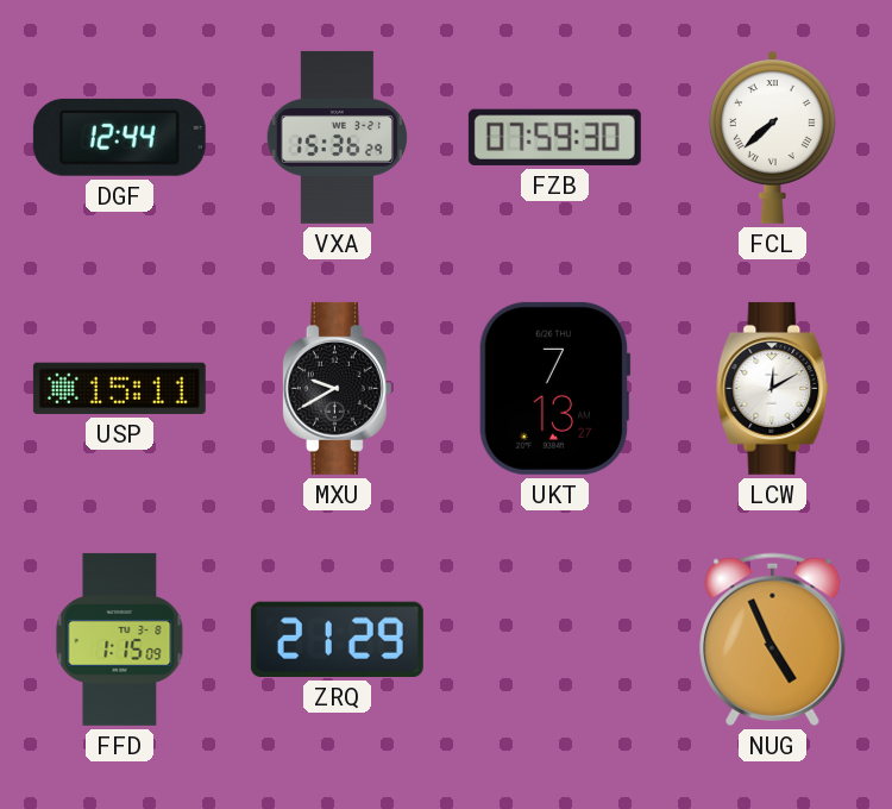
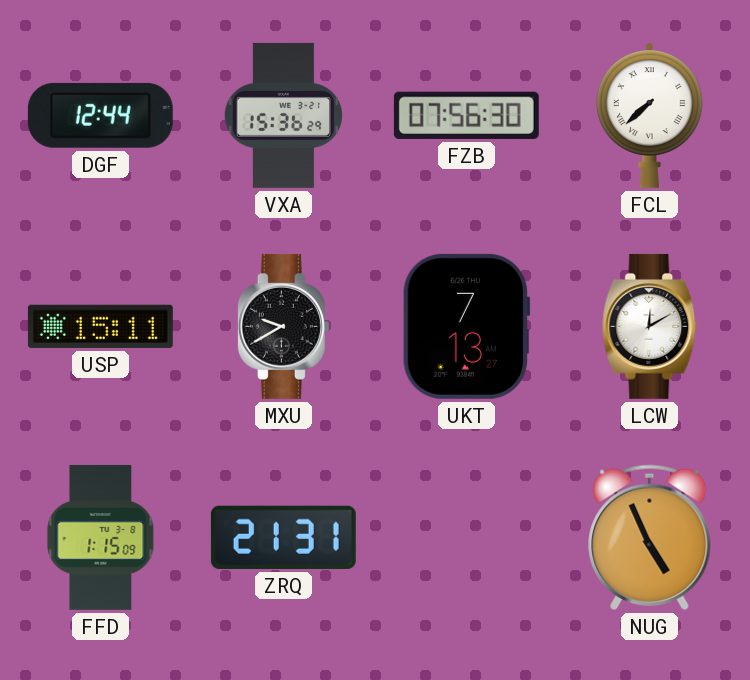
FZB: 07:59 -> 07:56
ZRQ: 21:29 -> 21:31
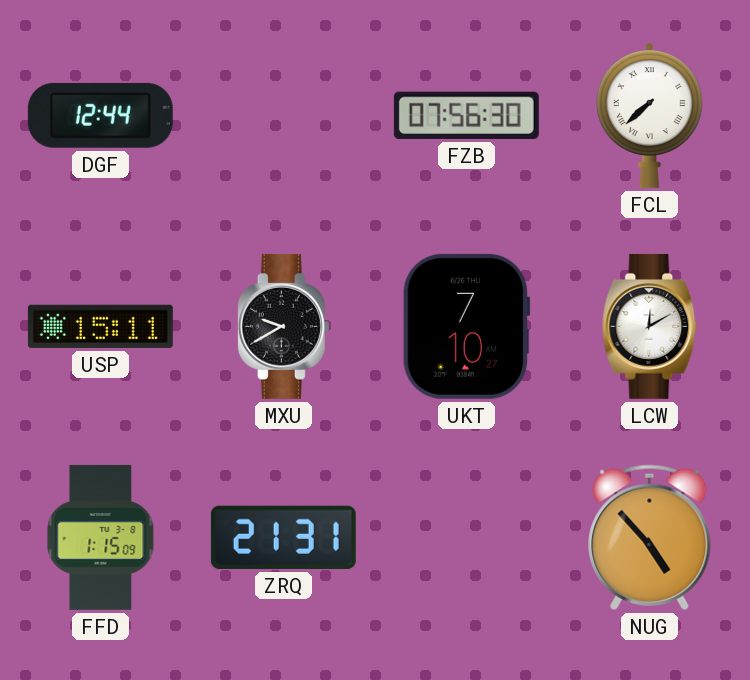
VXA: 15:36 -> none
UKT: 7:13 -> 7:10
NUG: 4:56 -> 4:53
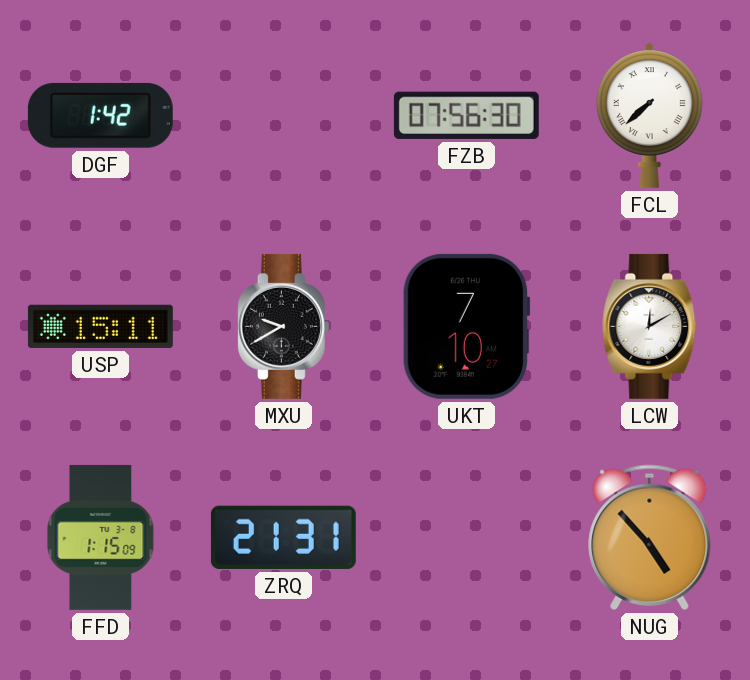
DGF: 12:44 -> 1:42
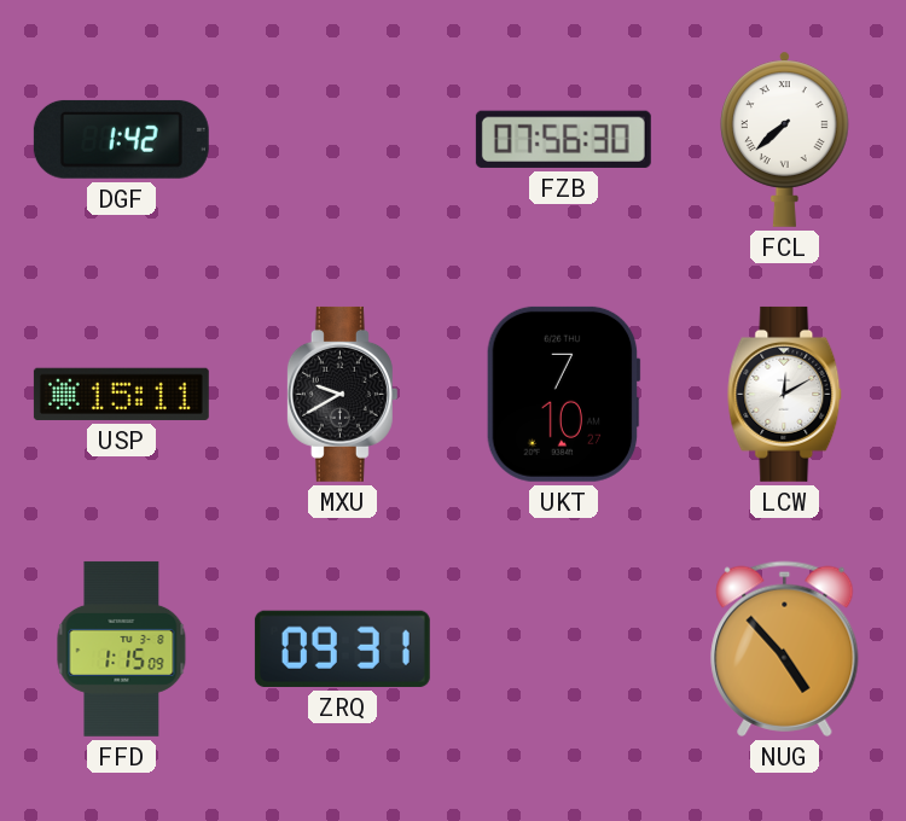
ZRQ: 21:31 -> 09:31
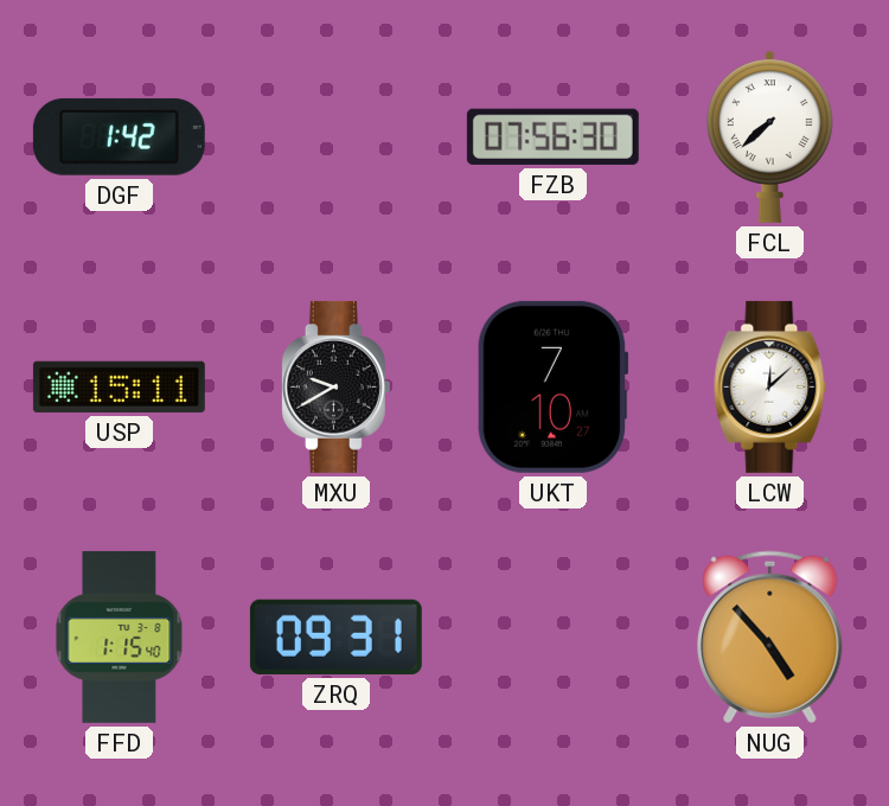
LCW: 12:10 -> 12:08
FFD: 1:15:09 -> 1:15:40
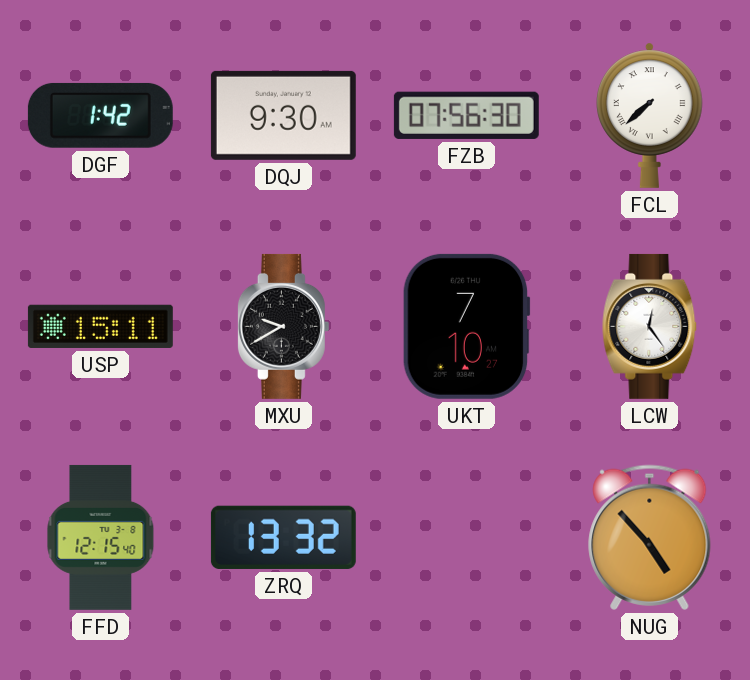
DQJ: none -> 9:30
LCW: 12:08 -> 12:24
FFD: 1:15 -> 12:15
ZRQ: 09:31 -> 13:32
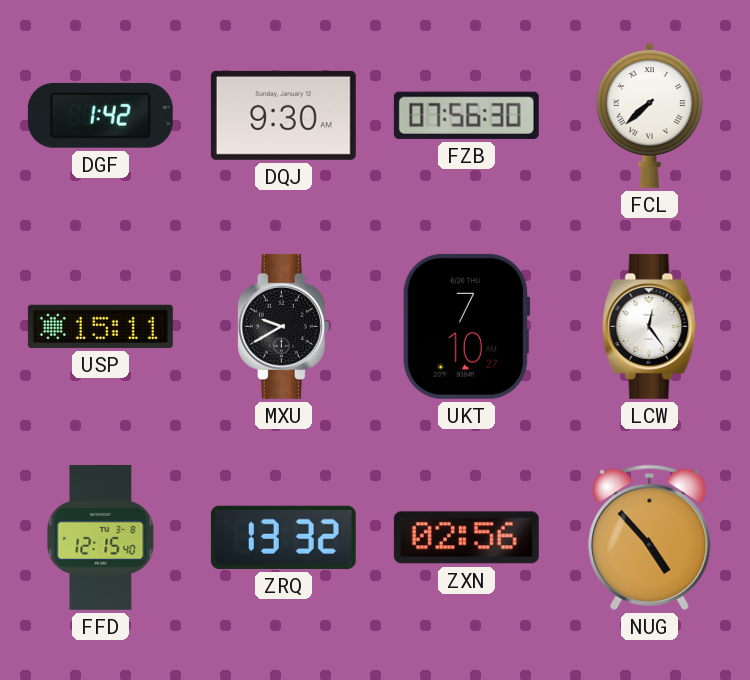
ZXN: none -> 02:56
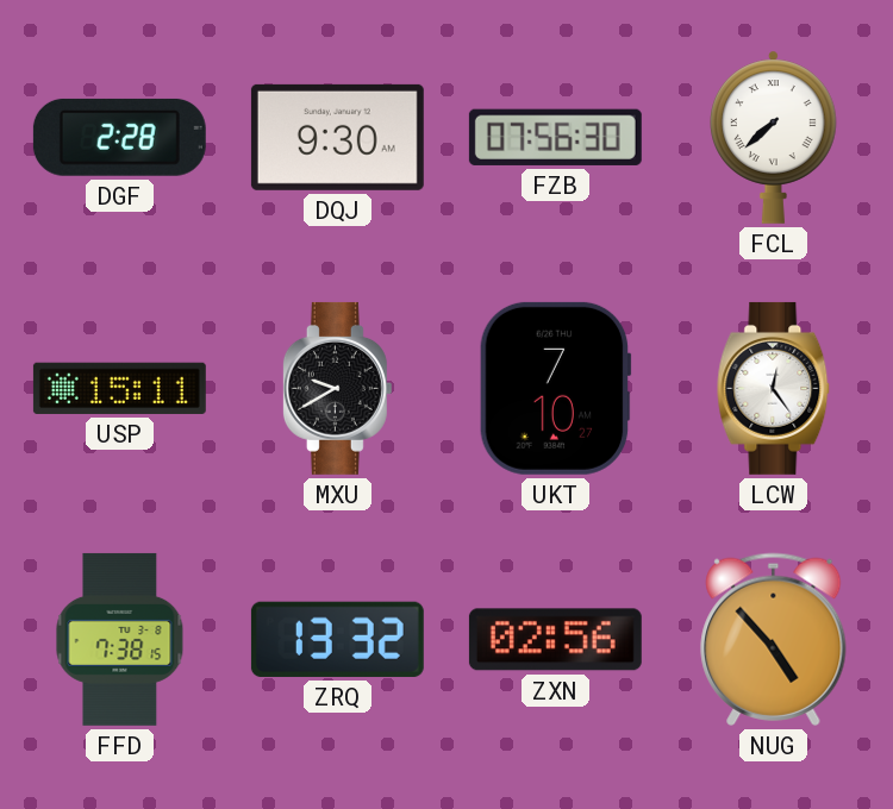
DGF: 1:42 -> 2:28
FFD: 12:15 -> 7:38
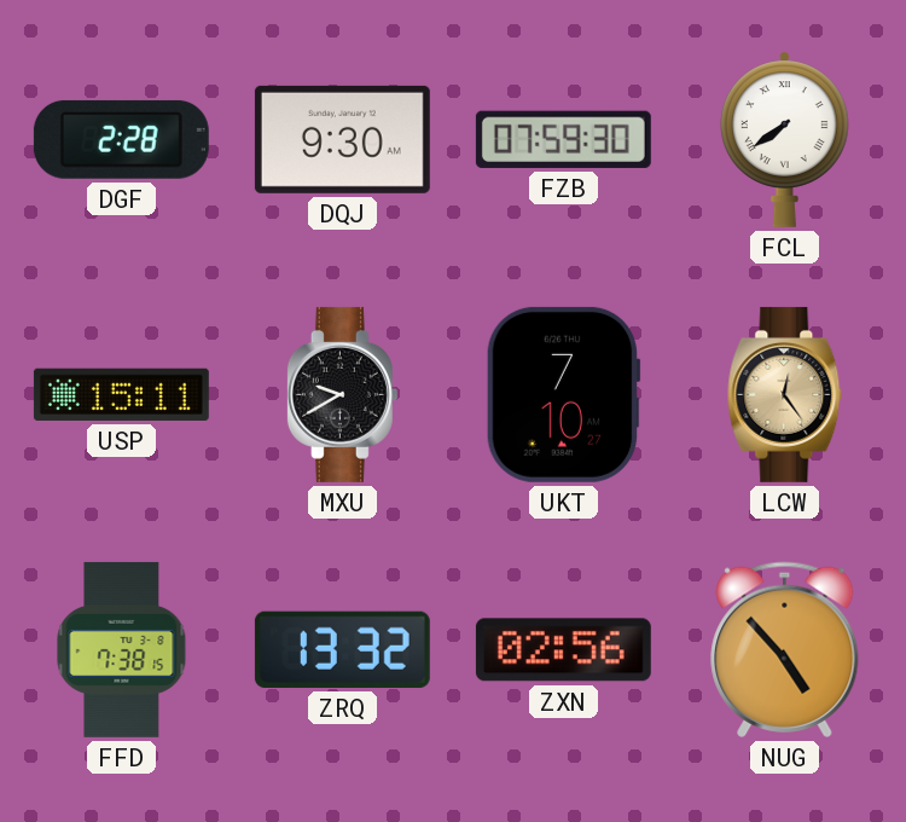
FZB: 07:56 -> 07:59
FCL: 7:38 -> 7:39
LCW dial: white -> champagne
